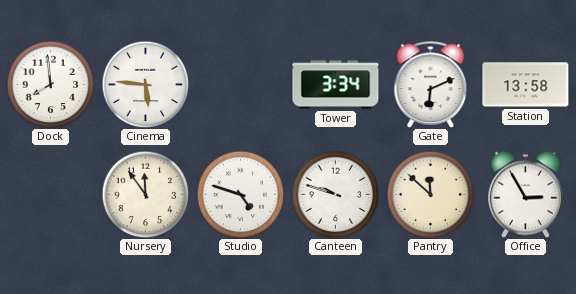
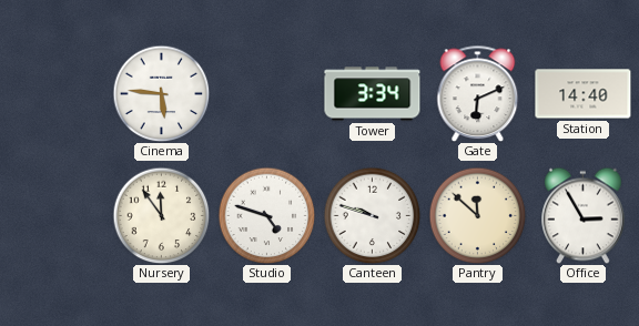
Dock: 7:59 -> none
Station: 13:58 -> 14:40
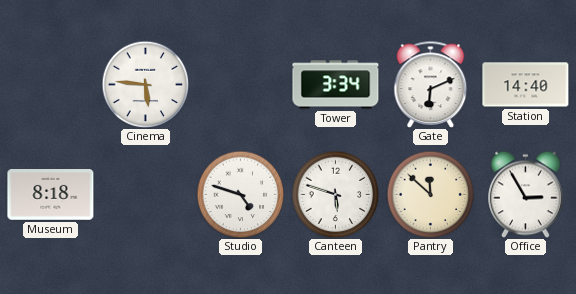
Museum: none -> 8:18
Nursery: 11:54 -> none
Canteen: 9:48 -> 5:48
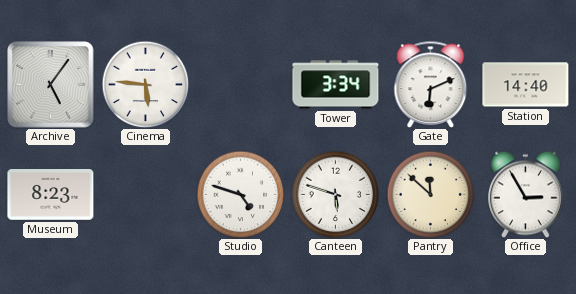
Archive: none -> 5:06
Museum: 8:18 -> 8:23
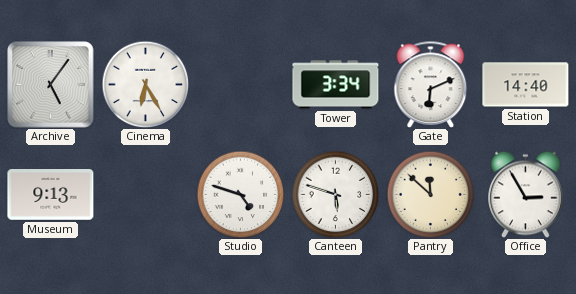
Cinema: 5:46 -> 6:25
Museum: 8:23 -> 9:13
